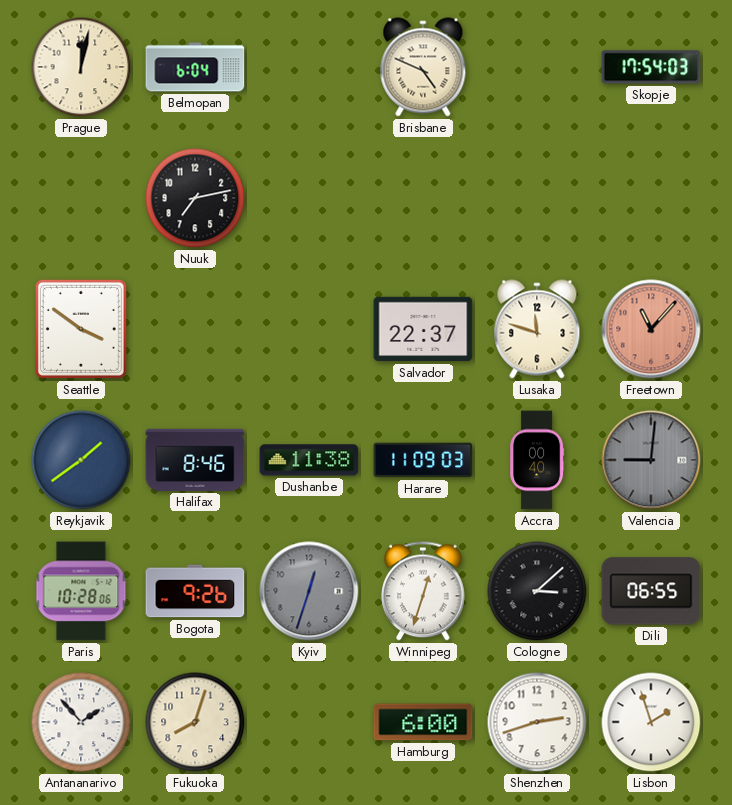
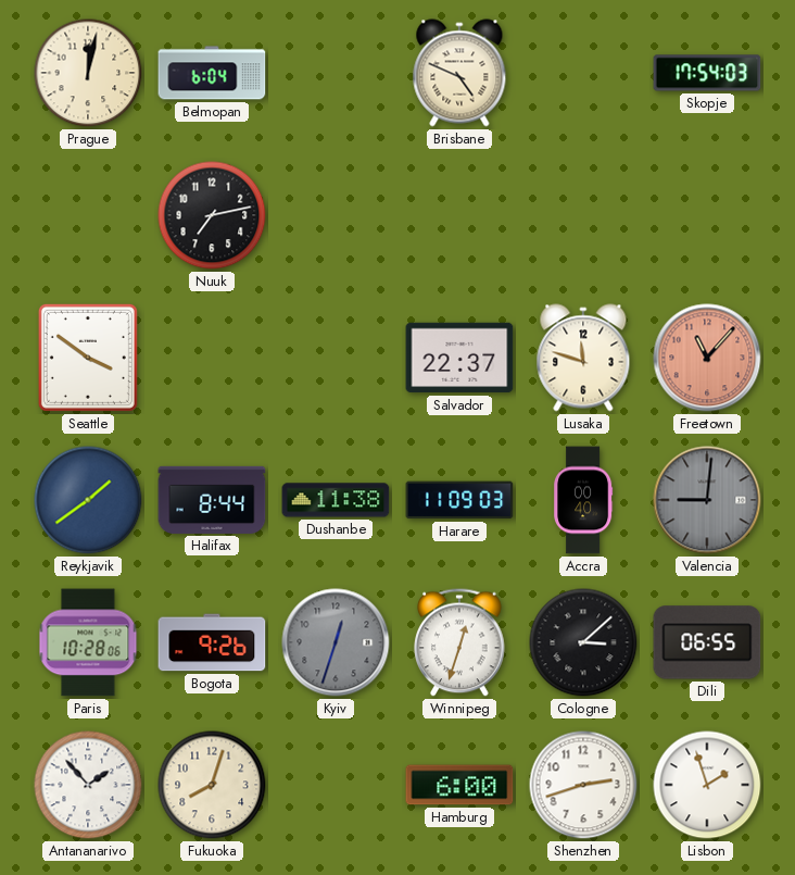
Halifax: 8:46 -> 8:44
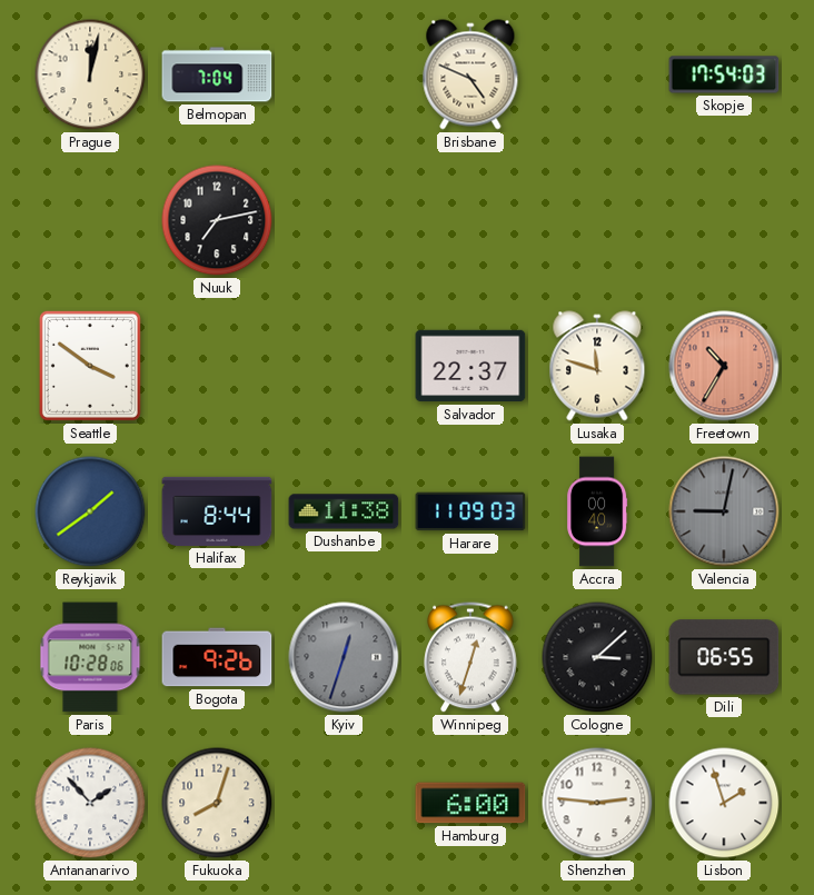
Belmopan: 6:04 -> 7:04
Freetown: 11:07 -> 10:35
Valencia: 9:01 -> 9:02
Shenzhen: 2:42 -> 2:46
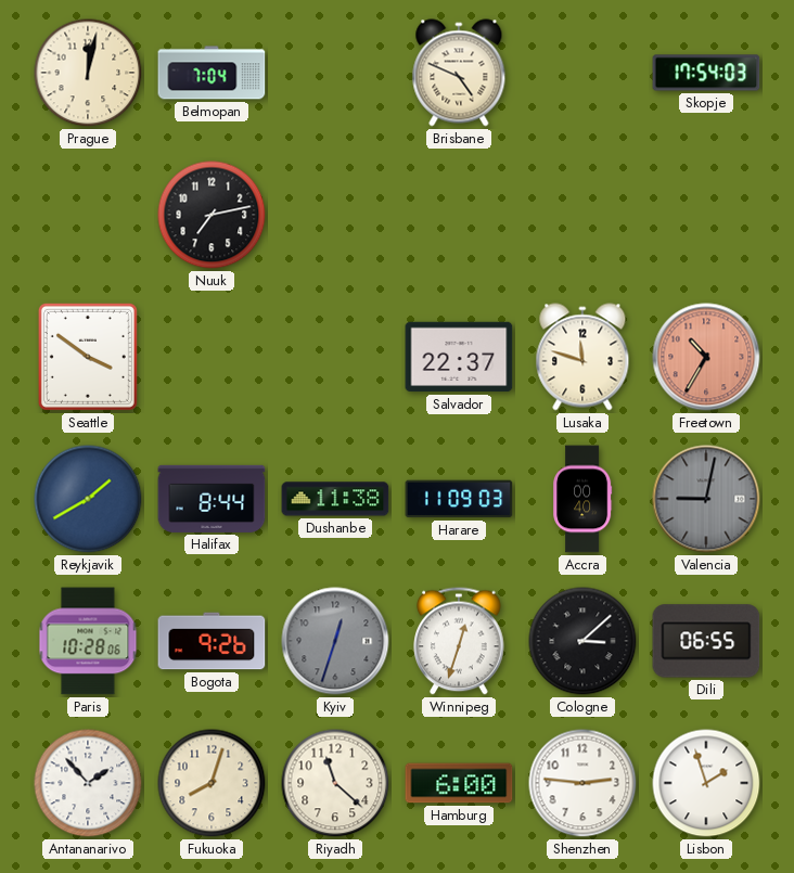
Reykjavik: 1:39 -> 1:40
Riyadh: none -> 11:22
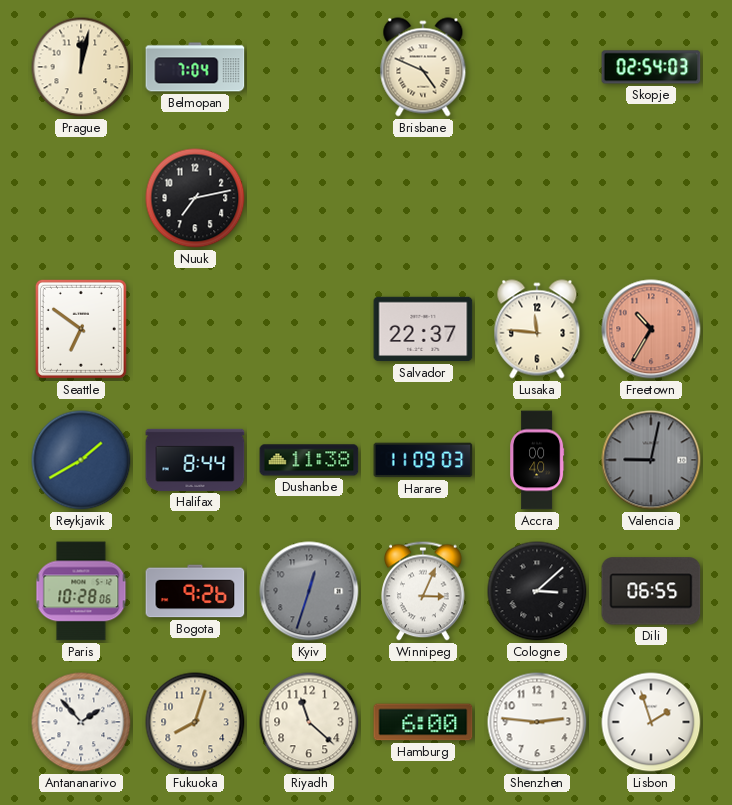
Skopje: 17:54 -> 02:54
Seattle: 3:51 -> 6:51
Lusaka: 11:48 -> 11:46
Winnipeg: 12:33 -> 3:04
